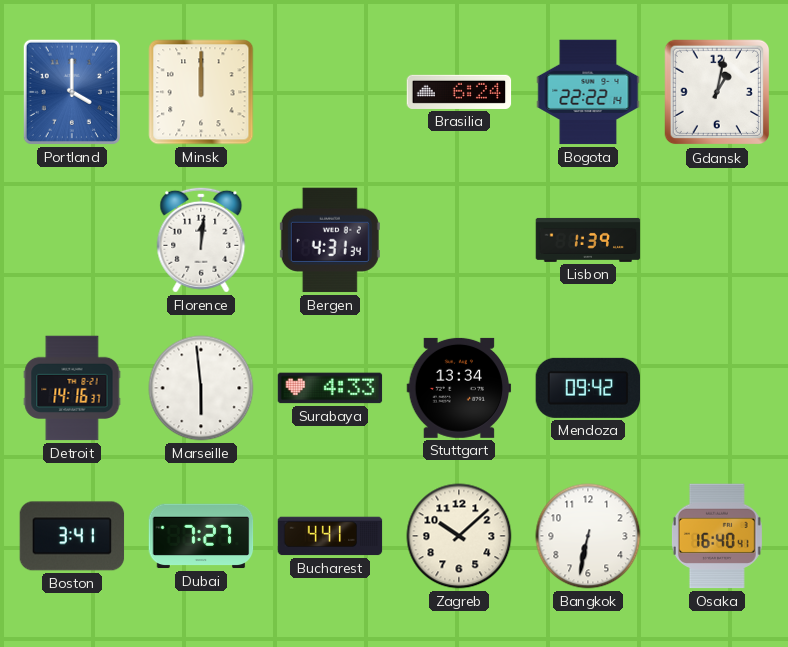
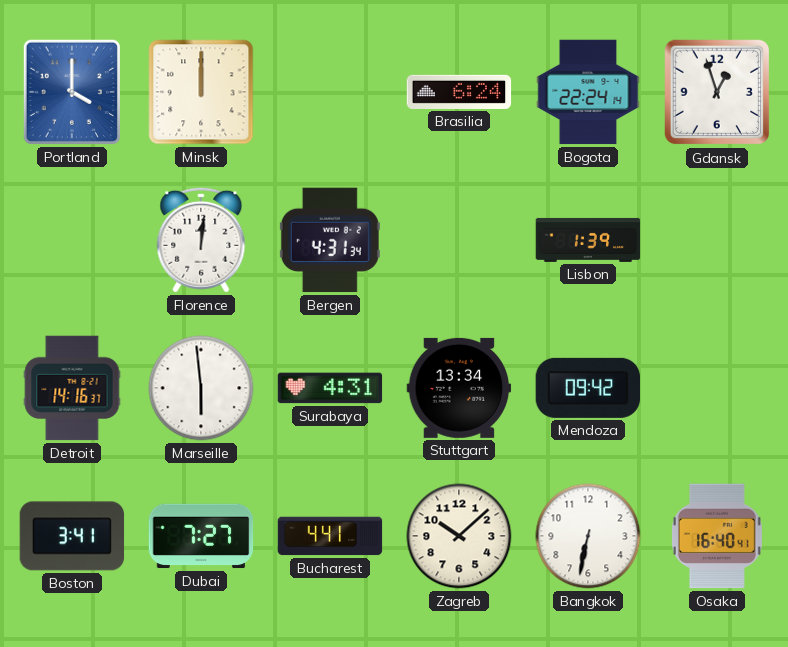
Bogota: 22:22 -> 22:24
Gdansk: 1:02 -> 12:57
Surabaya: 4:33 -> 4:31
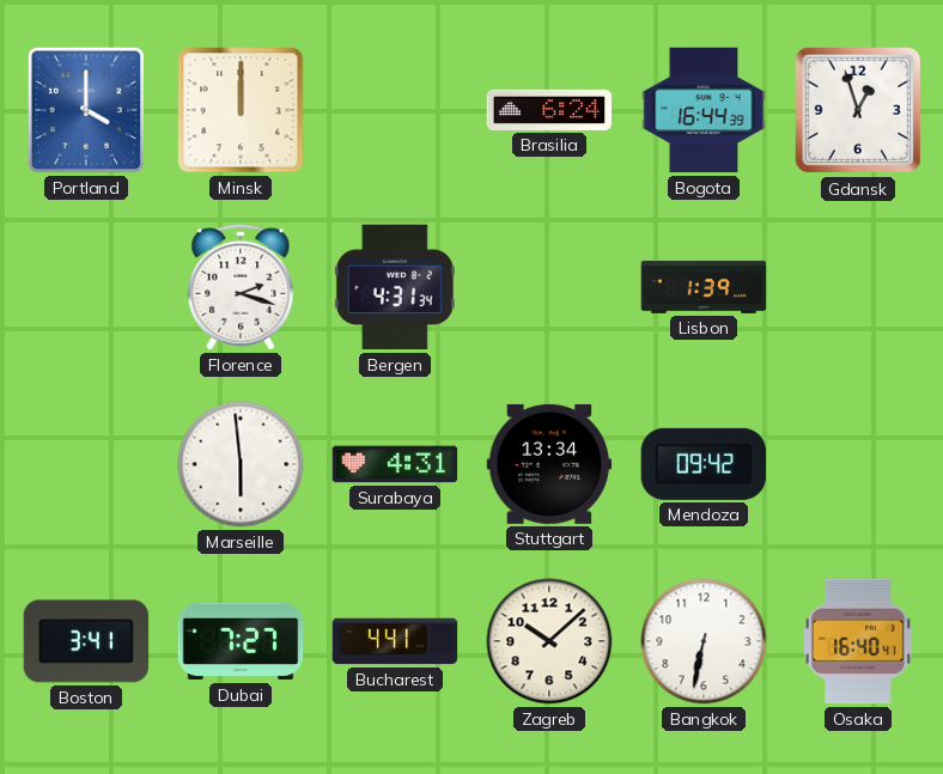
Bogota: 22:24 -> 16:44
Florence: 12:01 -> 2:18
Detroit: 14:16 -> none
